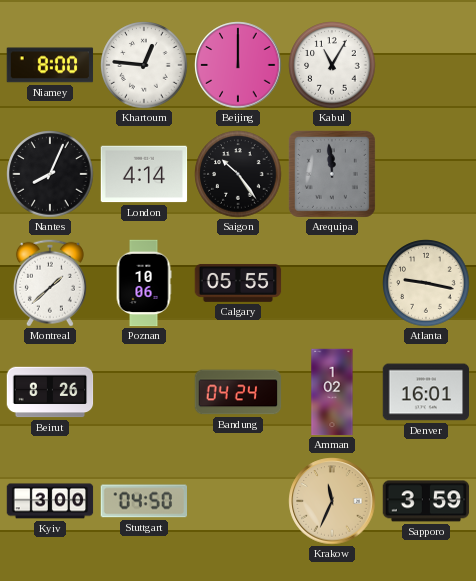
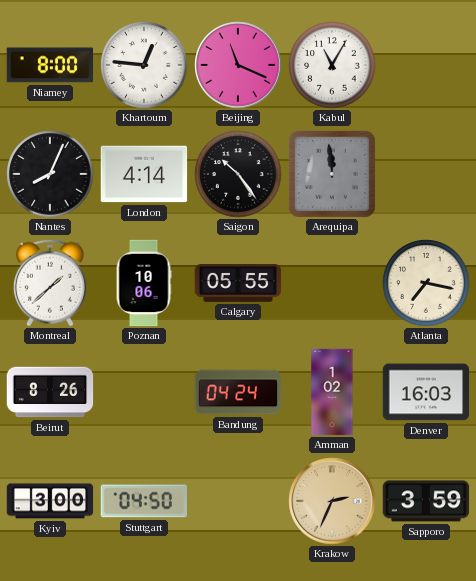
Beijing: 12:00 -> 11:19
Atlanta: 9:17 -> 7:17
Denver: 16:01 -> 16:03
Krakow: 11:34 -> 2:34
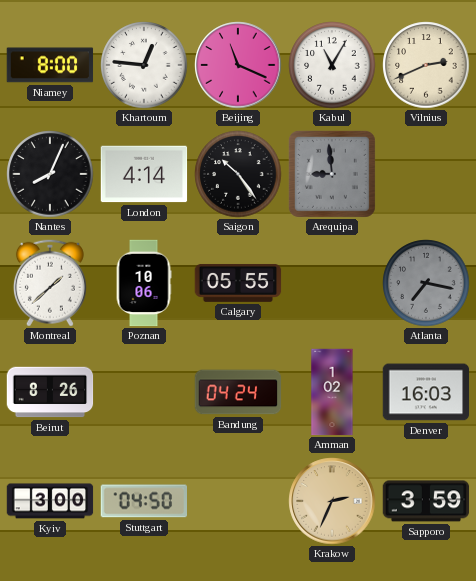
Vilnius: none -> 2:41
Arequipa: 11:59 -> 8:59
Atlanta dial: cream -> grey
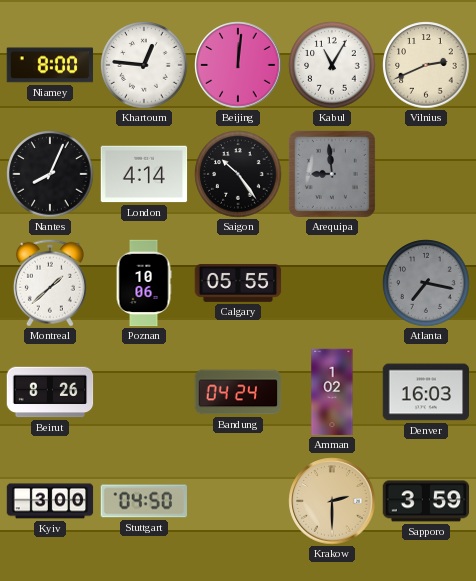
Beijing: 11:19 -> 12:01
Krakow: 2:34 -> 2:30
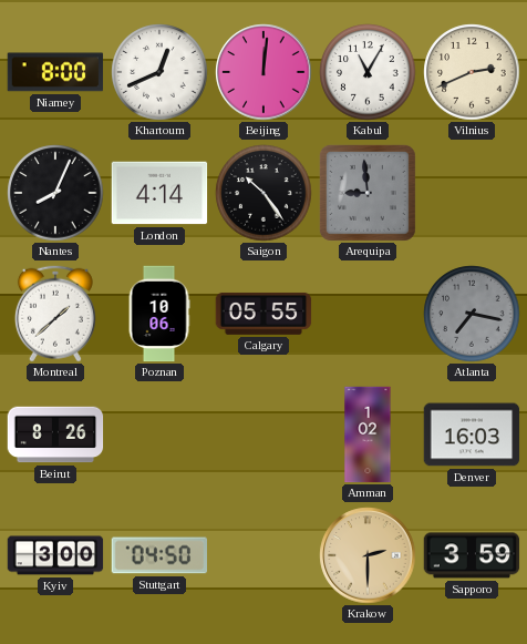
Khartoum: 12:46 -> 12:41
Bandung: 04:24 -> none
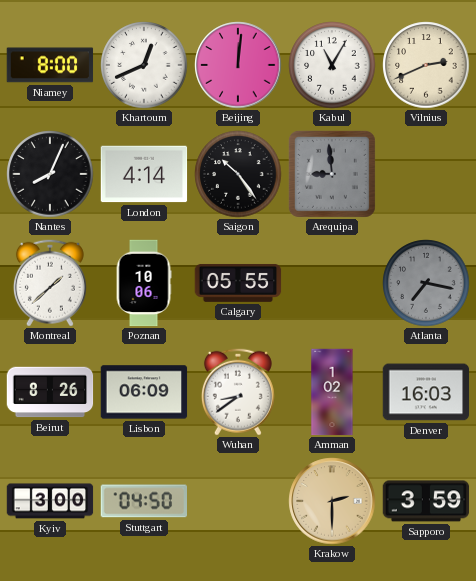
Lisbon: none -> 06:09
Wuhan: none -> 8:39
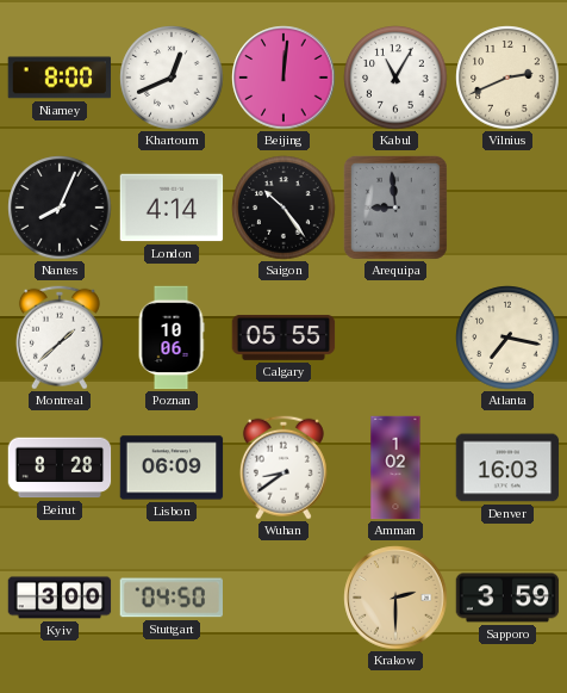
Atlanta dial: grey -> cream
Beirut: 8:26 -> 8:28
